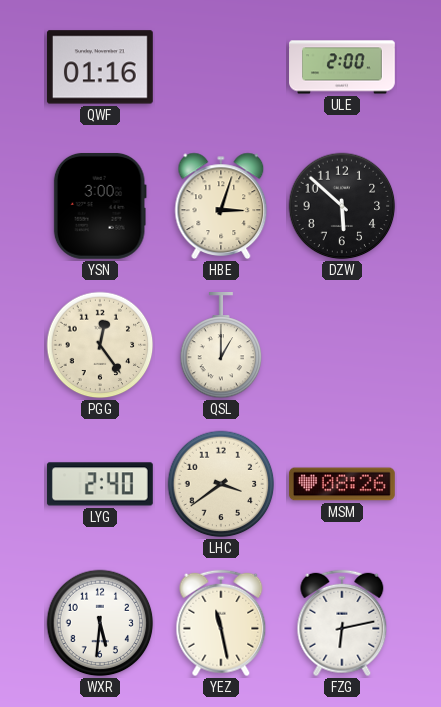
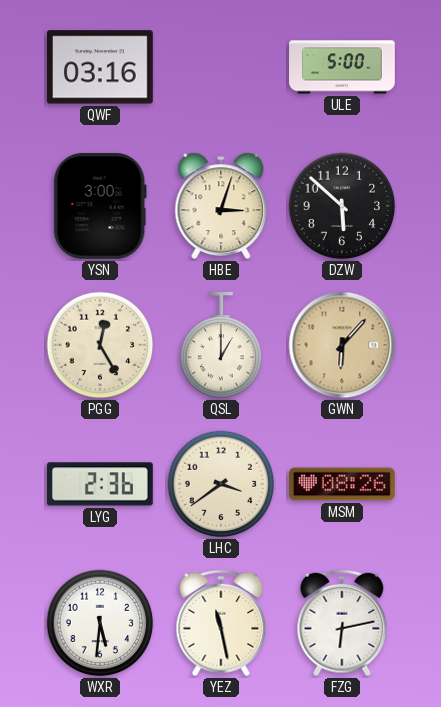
QWF: 01:16 -> 03:16
ULE: 2:00 -> 5:00
PGG: 12:24 -> 12:25
GWN: none -> 6:07
LYG: 2:40 -> 2:36
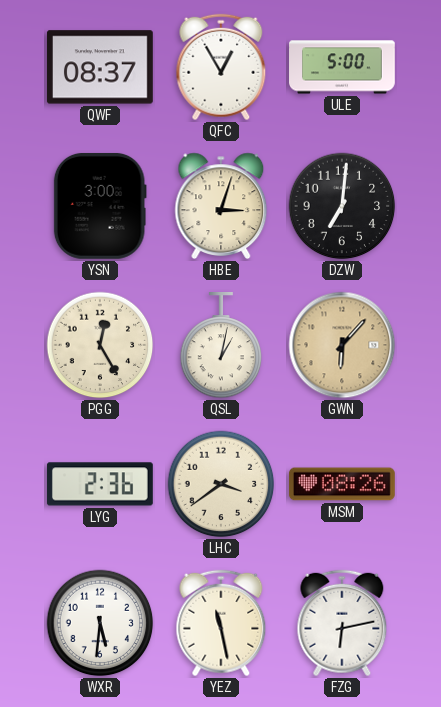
QWF: 03:16 -> 08:37
QFC: none -> 12:55
DZW: 5:52 -> 7:01
QSL: 1:00 -> 1:02
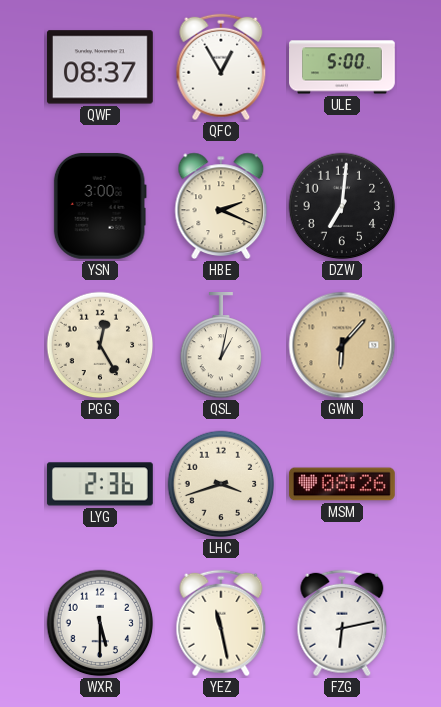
HBE: 3:03 -> 2:19
LHC: 3:39 -> 3:42
WXR: 5:31 -> 5:30
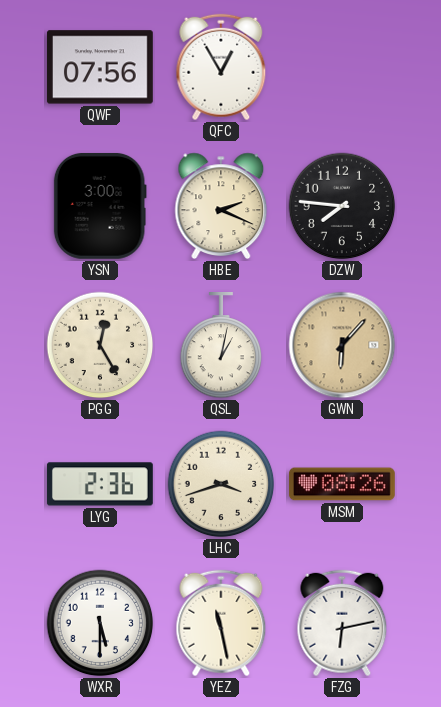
QWF: 08:37 -> 07:56
ULE: 5:00 -> none
DZW: 7:01 -> 7:46
